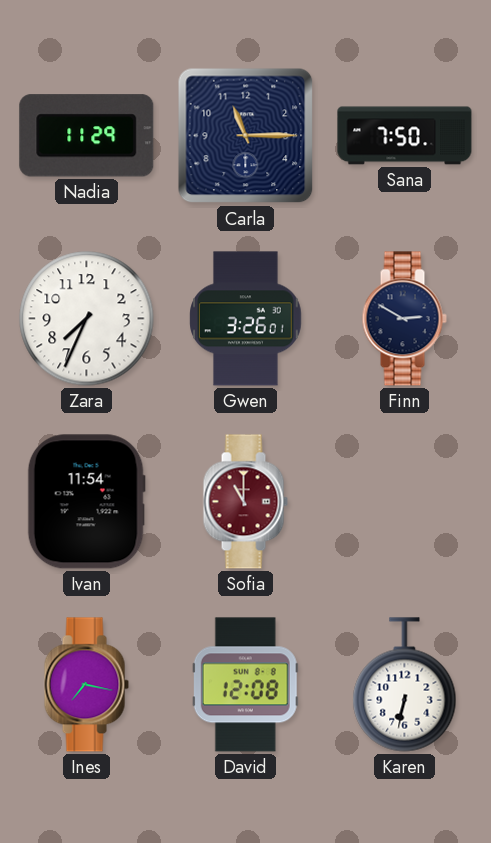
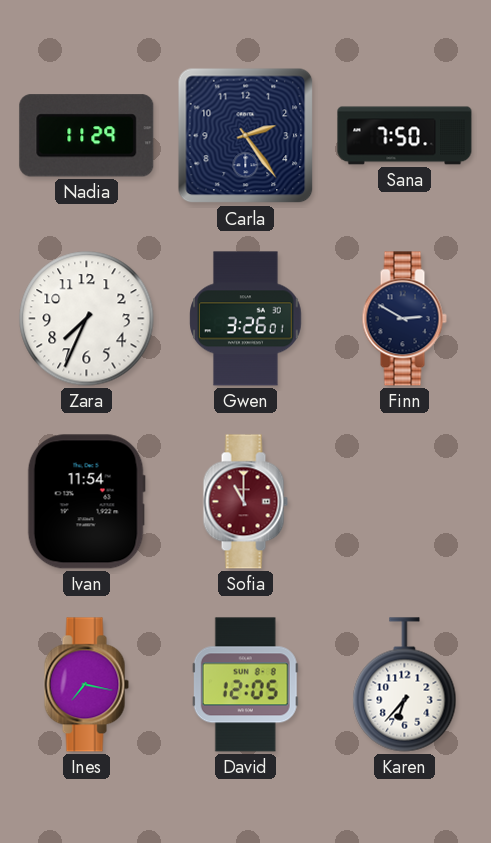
Carla: 11:15 -> 2:24
David: 12:08 -> 12:05
Karen: 6:32 -> 6:37
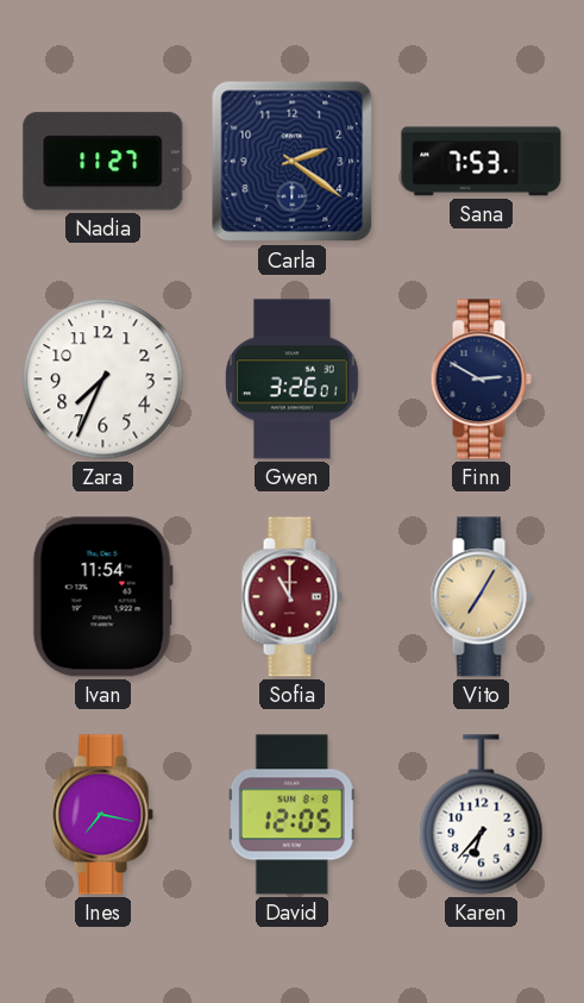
Nadia: 11:29 -> 11:27
Carla: 2:24 -> 2:21
Sana: 7:50 -> 7:53
Vito: none -> 7:05
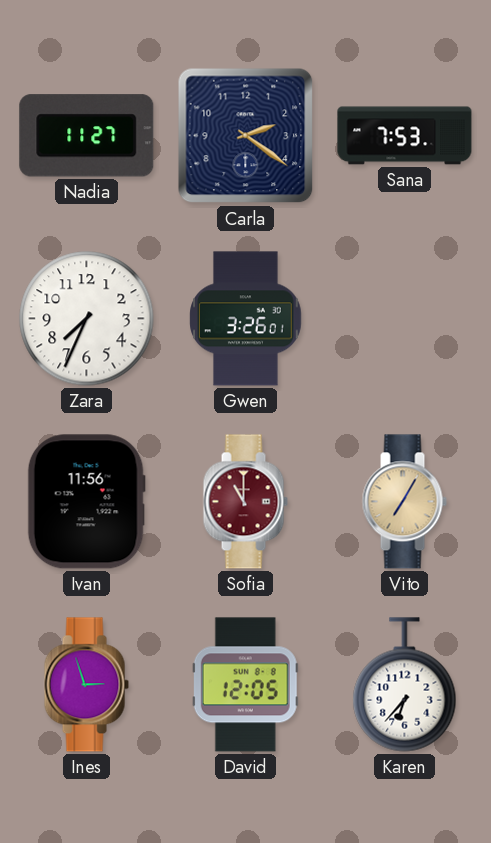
Finn: 2:50 -> none
Ivan: 11:54 -> 11:56
Ines: 7:17 -> 2:57
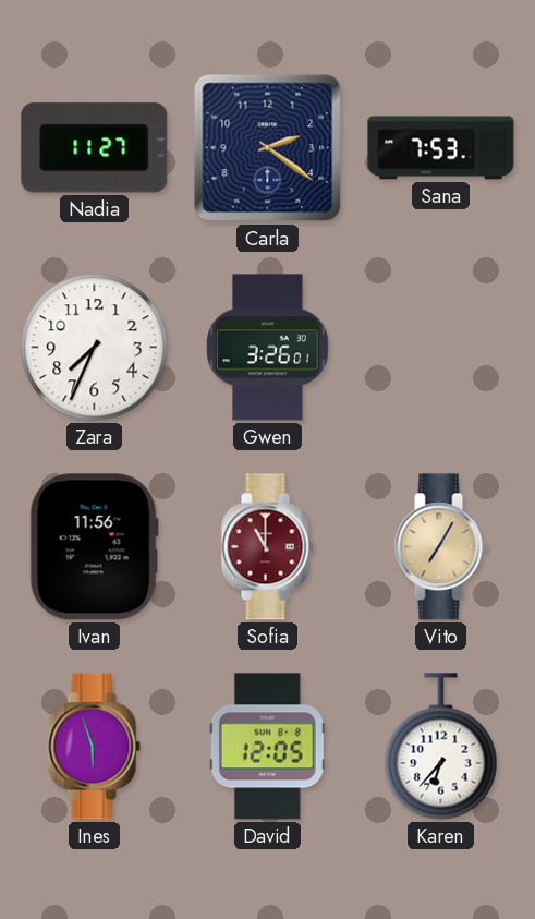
Ines: 2:57 -> 5:57
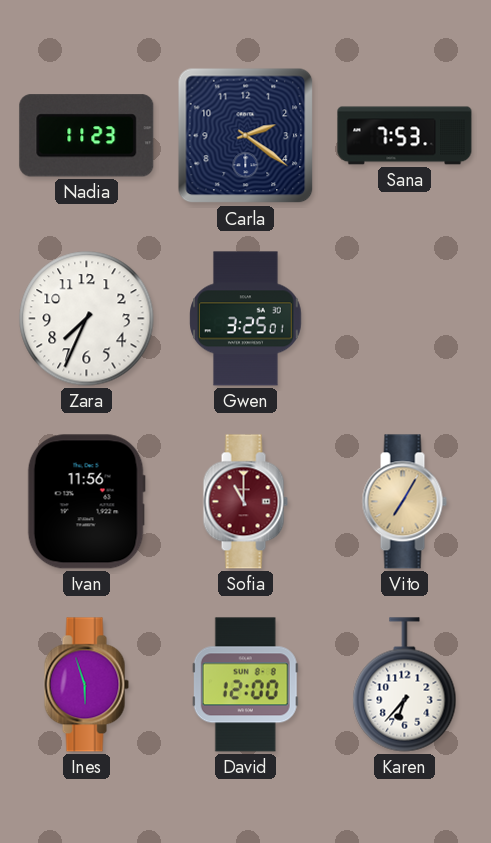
Nadia: 11:27 -> 11:23
Gwen: 3:26 -> 3:25
David: 12:05 -> 12:00
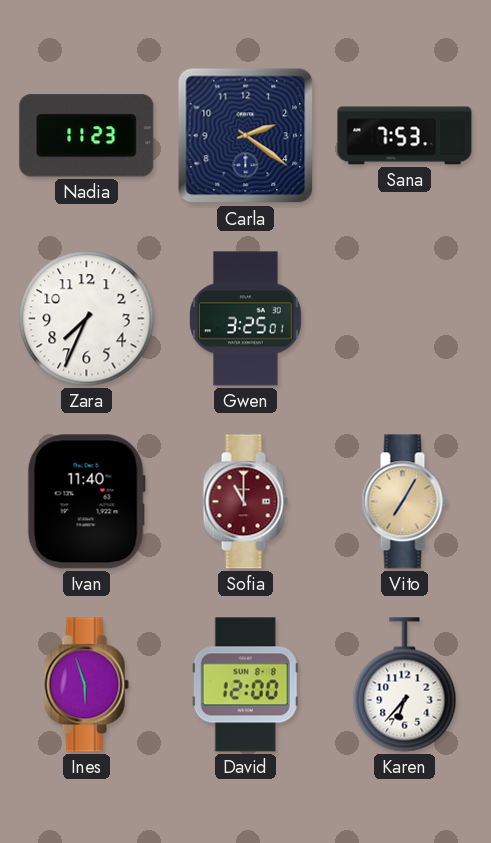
Ivan: 11:56 -> 11:40
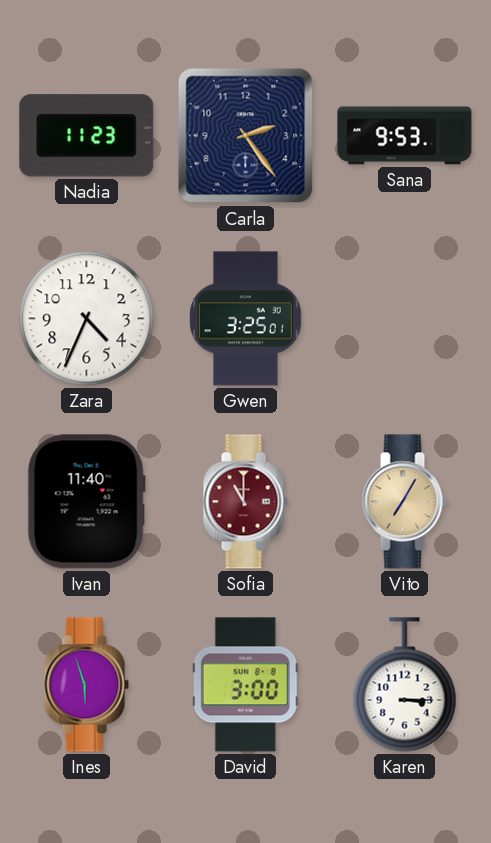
Carla: 2:21 -> 2:24
Sana: 7:53 -> 9:53
Zara: 7:34 -> 4:34
David: 12:00 -> 3:00
Karen: 6:37 -> 3:15
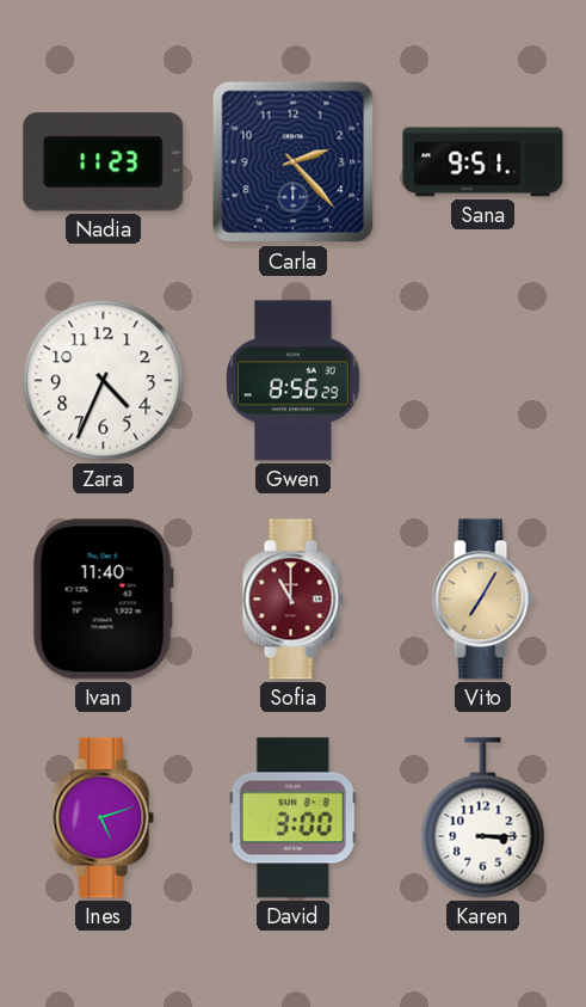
Carla: 2:24 -> 2:23
Sana: 9:53 -> 9:51
Gwen: 3:25 -> 8:56
Ines: 5:57 -> 5:12
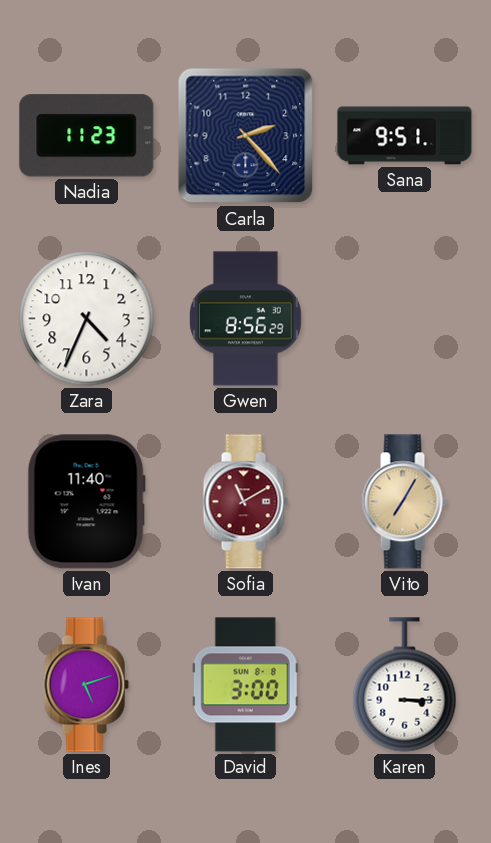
Sofia: 11:00 -> 11:10
